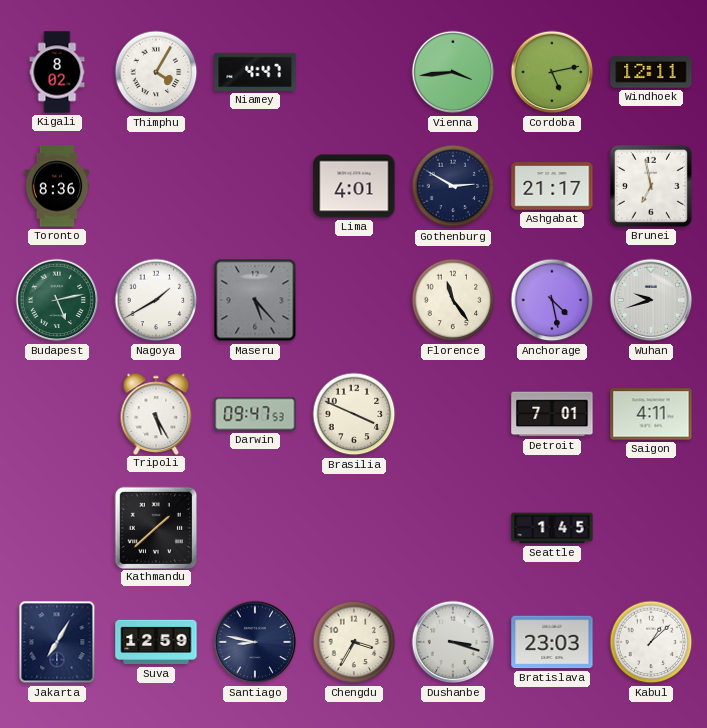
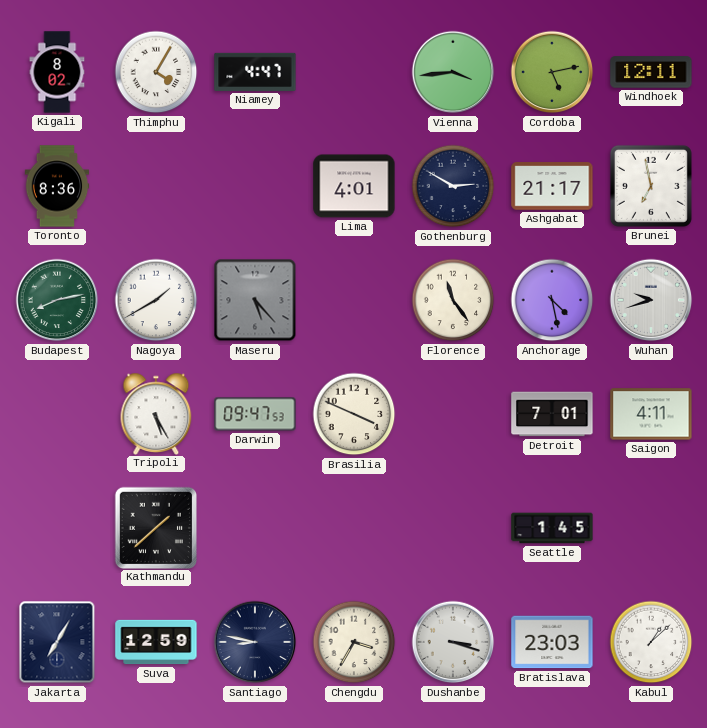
Budapest: 5:13 -> 8:13
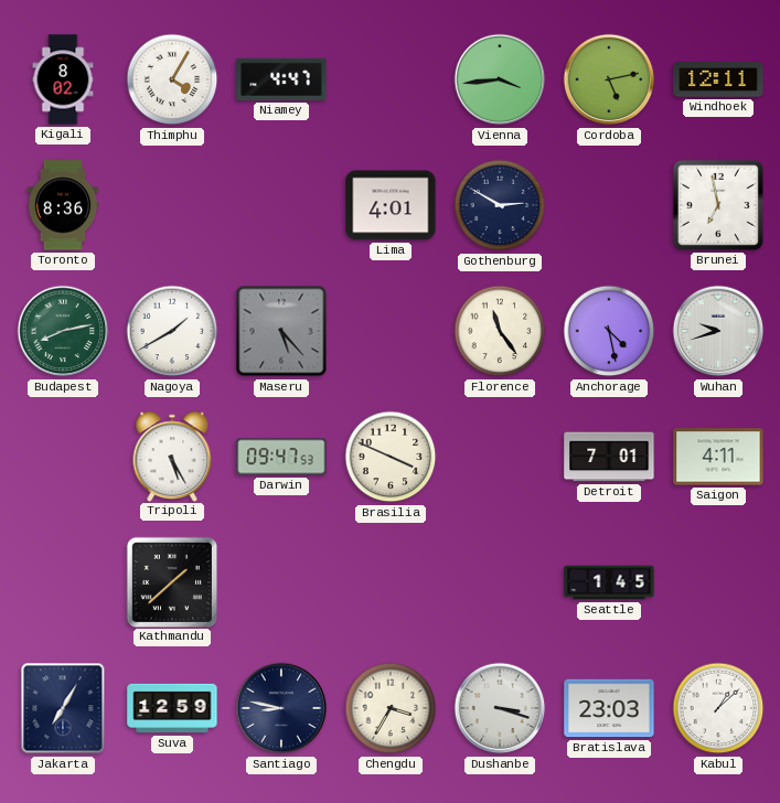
Ashgabat: 21:17 -> none
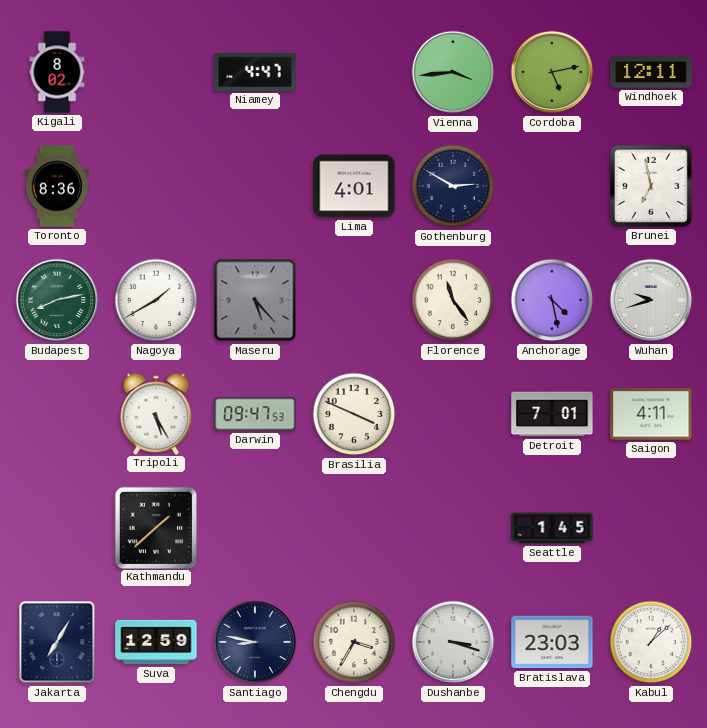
Thimphu: 4:05 -> none
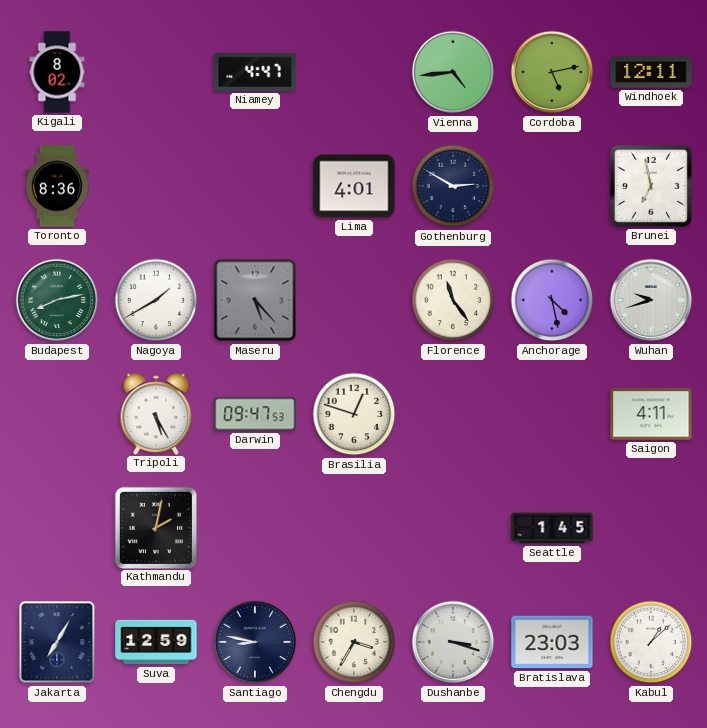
Vienna: 3:44 -> 4:44
Brasilia: 3:49 -> 12:48
Detroit: 7:01 -> none
Kathmandu: 1:38 -> 2:02
